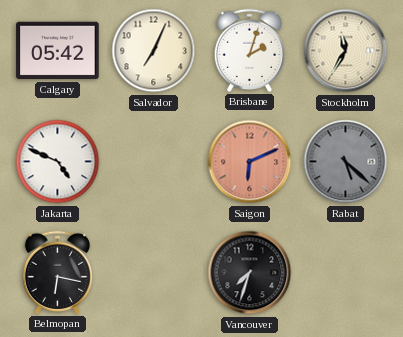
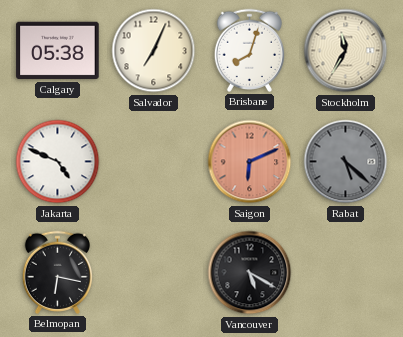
Calgary: 05:42 -> 05:38
Brisbane: 2:03 -> 8:03
Vancouver: 7:33 -> 5:20
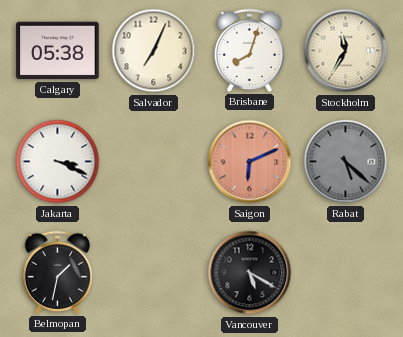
Jakarta: 4:49 -> 3:19
Belmopan: 6:17 -> 1:32
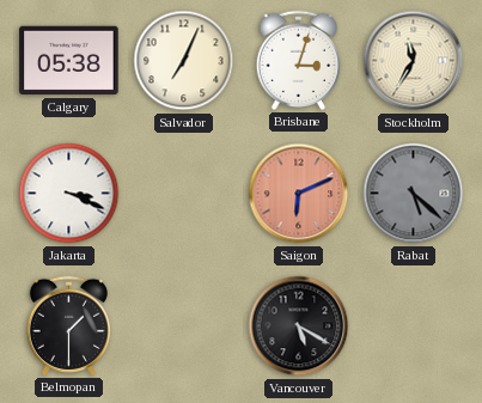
Brisbane: 8:03 -> 3:03
Belmopan: 1:32 -> 1:30
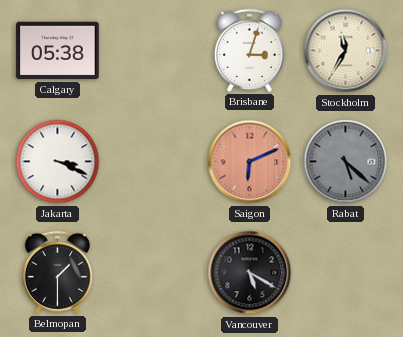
Salvador: 7:04 -> none
